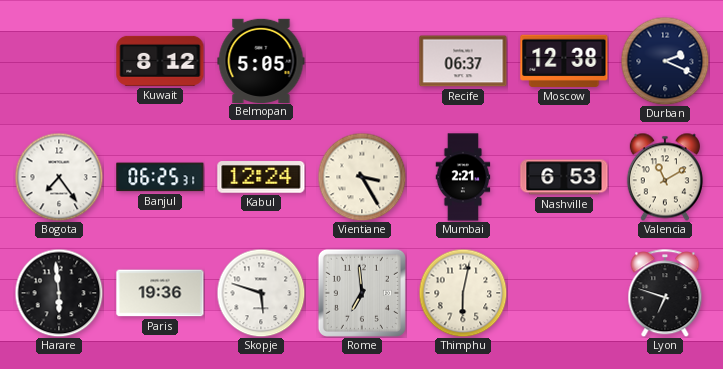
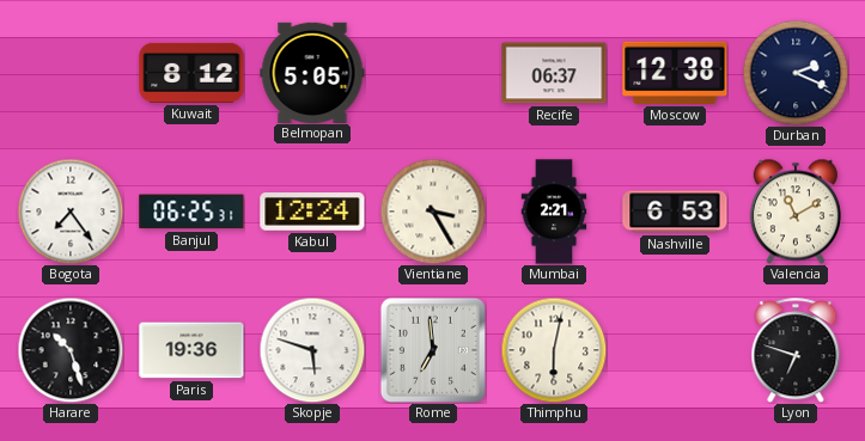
Harare: 5:59 -> 10:27
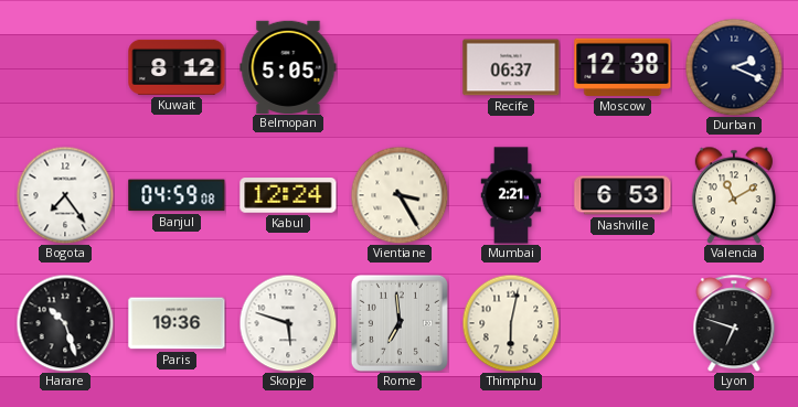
Banjul: 06:25 -> 04:59
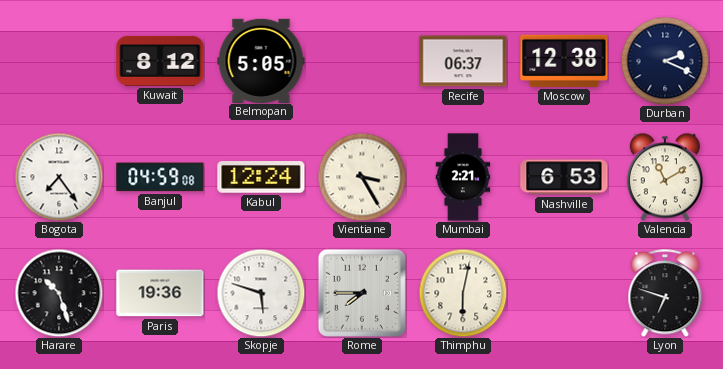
Rome: 6:59 -> 7:45
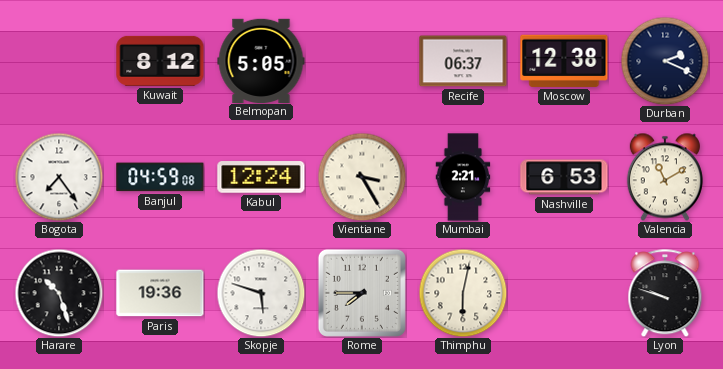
Lyon: 6:48 -> 9:48
